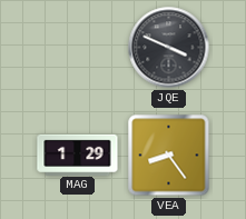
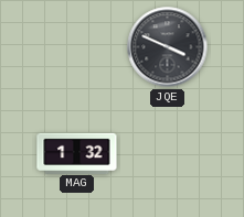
MAG: 1:29 -> 1:32
VEA: 8:24 -> none
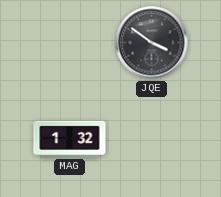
JQE: 3:49 -> 3:51
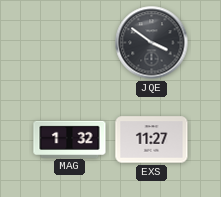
EXS: none -> 11:27
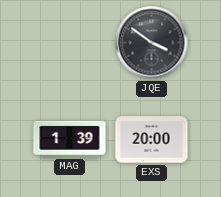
MAG: 1:32 -> 1:39
EXS: 11:27 -> 20:00
